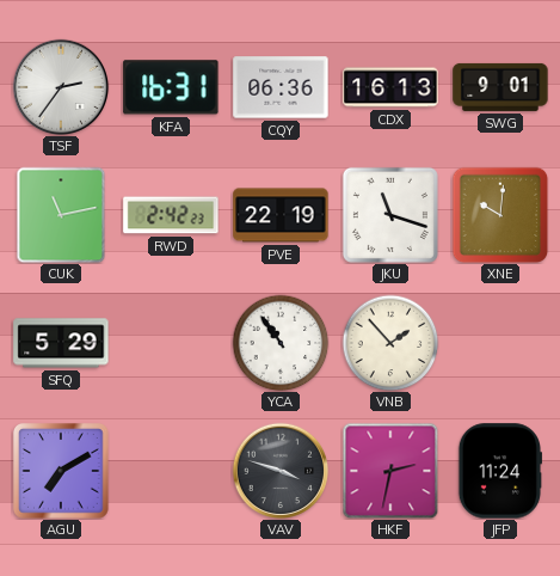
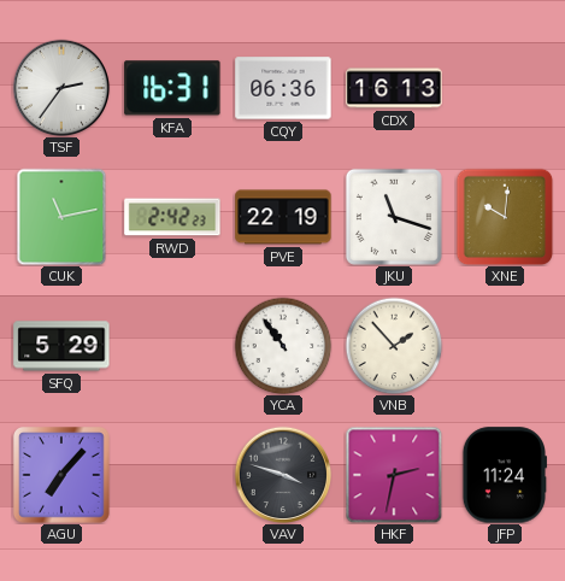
SWG: 9:01 -> none
AGU: 7:10 -> 7:07
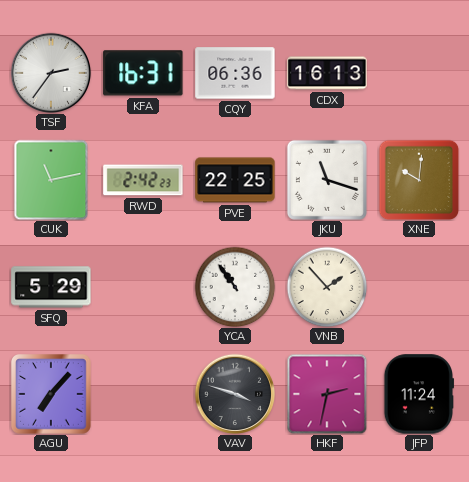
PVE: 22:19 -> 22:25
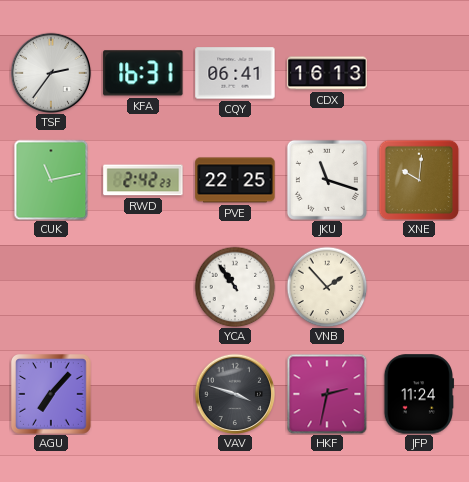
CQY: 06:36 -> 06:41
SFQ: 5:29 -> none
